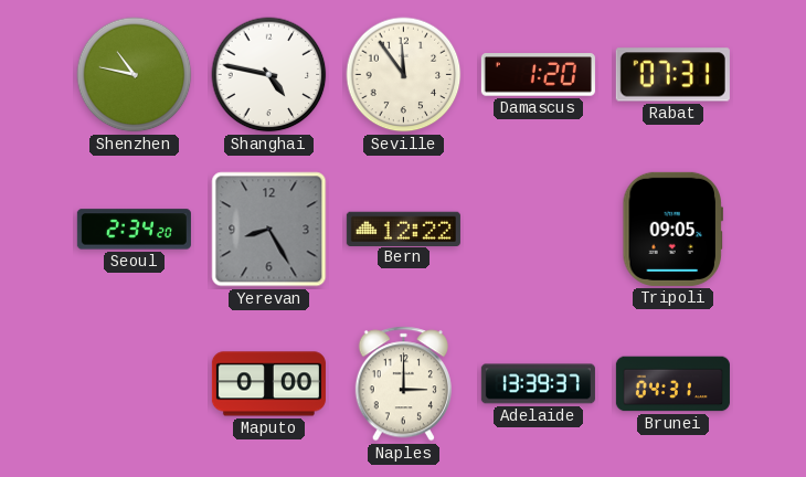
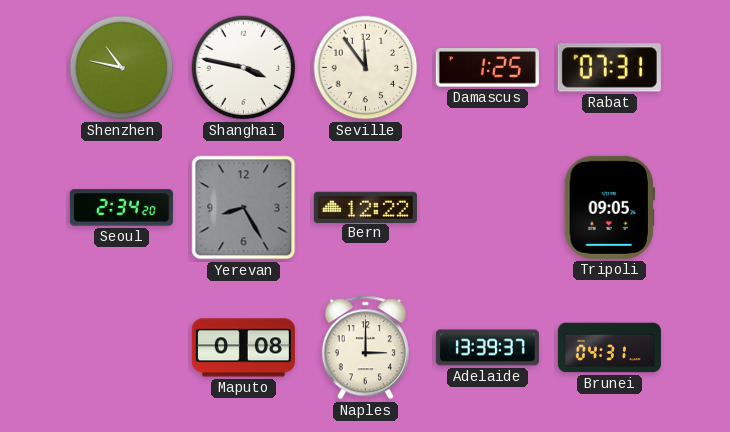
Shanghai: 4:47 -> 3:47
Damascus: 1:20 -> 1:25
Maputo: 0:00 -> 0:08
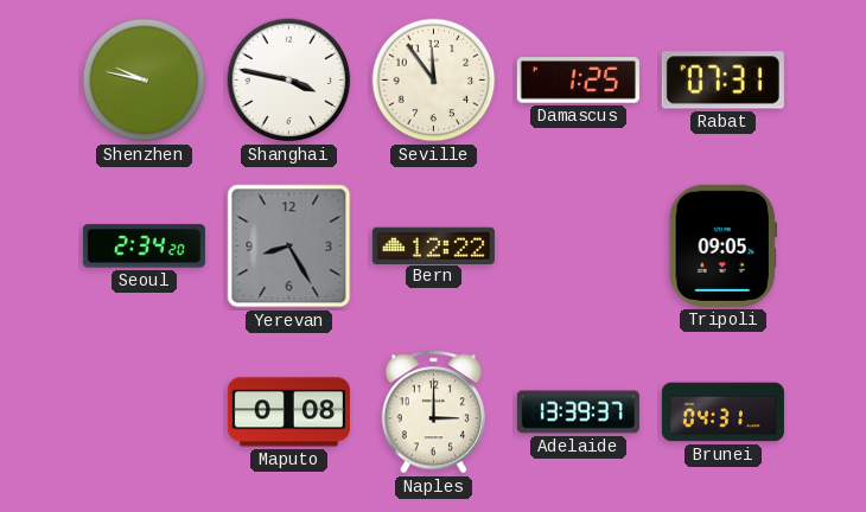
Shenzhen: 10:47 -> 9:47
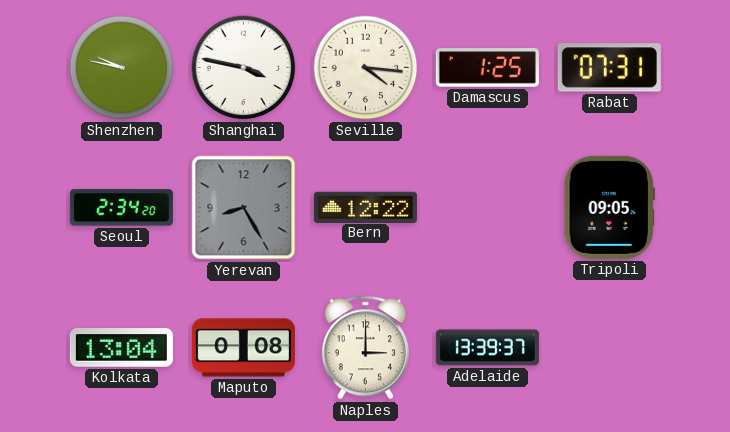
Seville: 11:54 -> 4:16
Kolkata: none -> 13:04
Brunei: 04:31 -> none
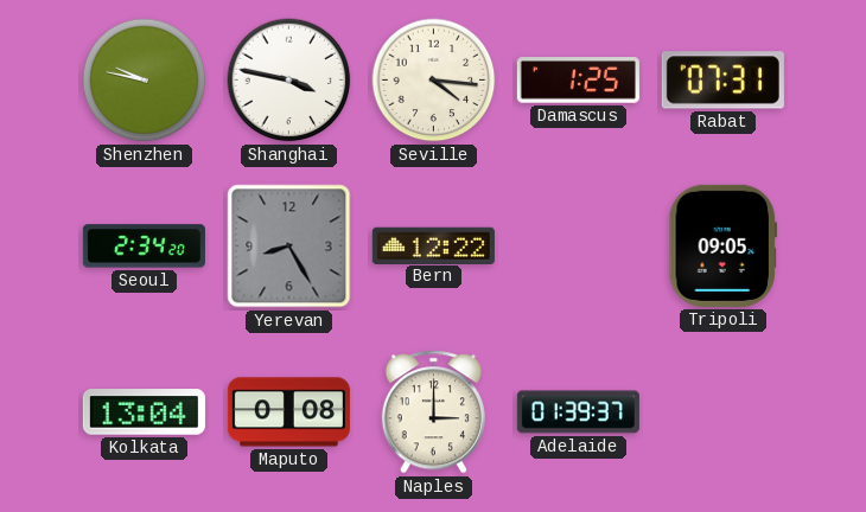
Adelaide: 13:39 -> 01:39
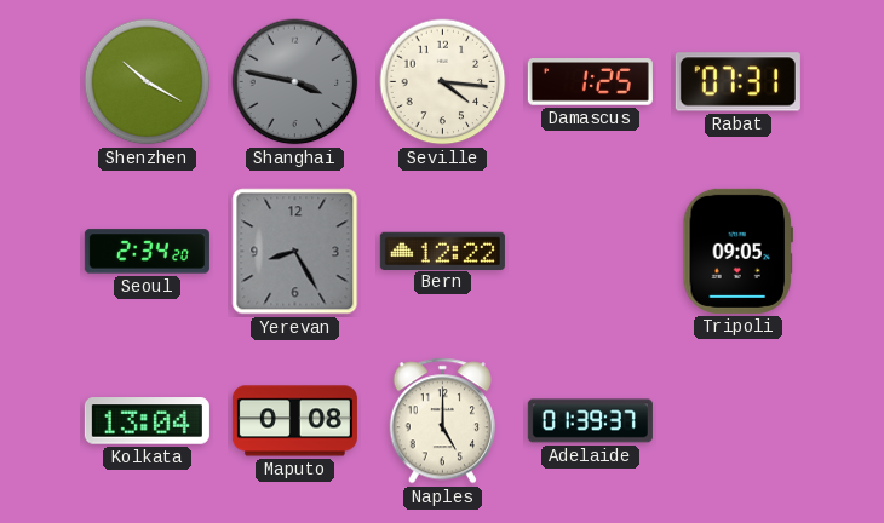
Shenzhen: 9:47 -> 10:20
Shanghai dial: white -> grey
Naples: 3:00 -> 5:00
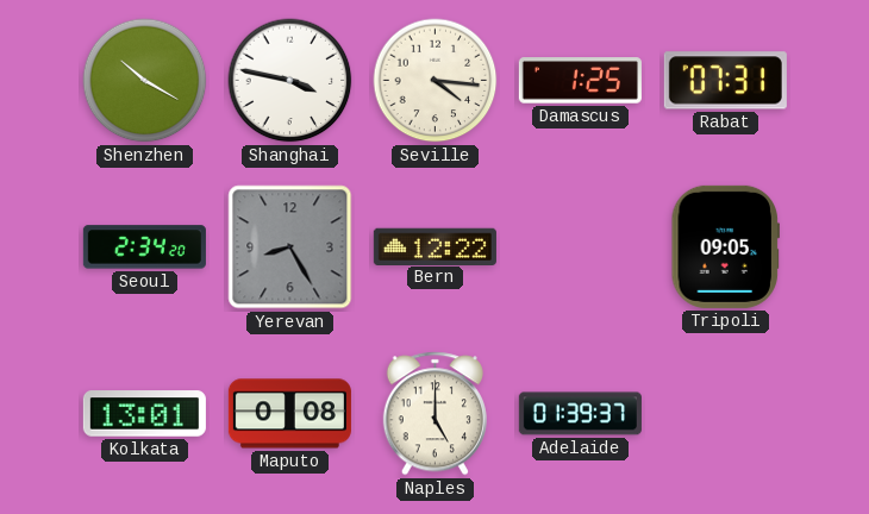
Shanghai dial: grey -> white
Kolkata: 13:04 -> 13:01
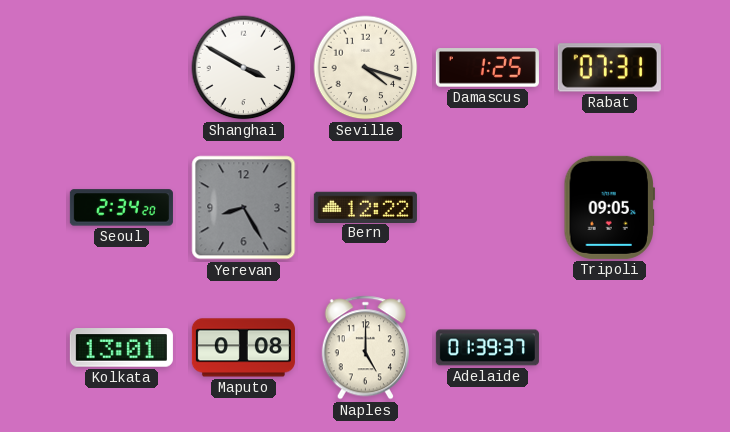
Shenzhen: 10:20 -> none
Shanghai: 3:47 -> 3:50
Seville: 4:16 -> 4:18
